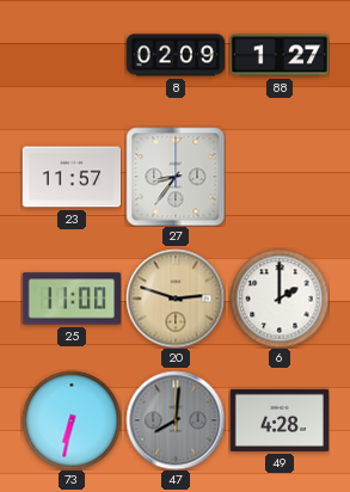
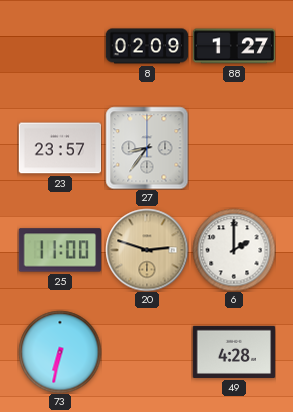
23: 11:57 -> 23:57
47: 8:01 -> none
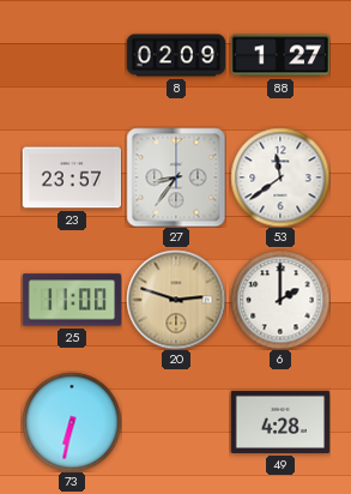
53: none -> 11:39
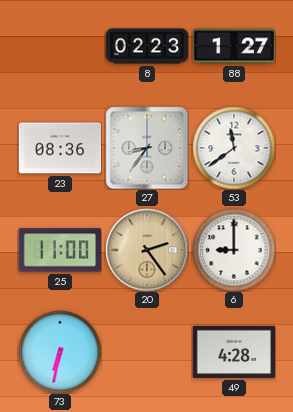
8: 02:09 -> 02:23
23: 23:57 -> 08:36
20: 2:48 -> 2:24
6: 2:00 -> 9:00
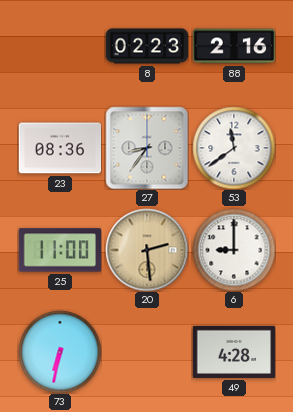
88: 1:27 -> 2:16
20: 2:24 -> 2:29
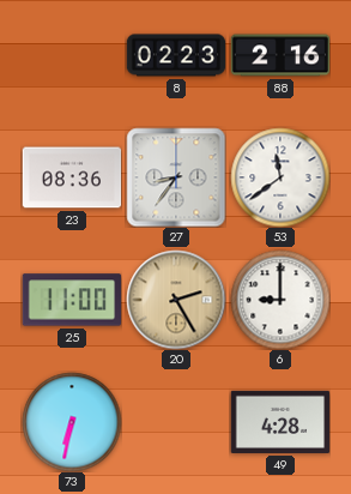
20: 2:29 -> 2:25
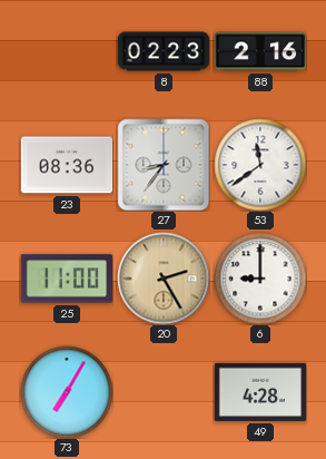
73: 6:32 -> 7:05
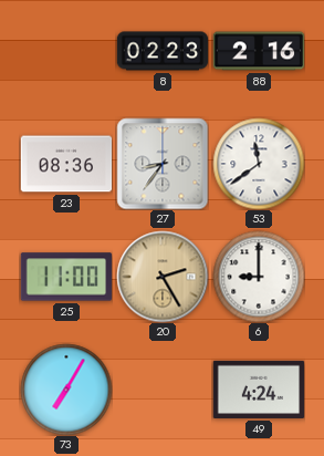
49: 4:28 -> 4:24
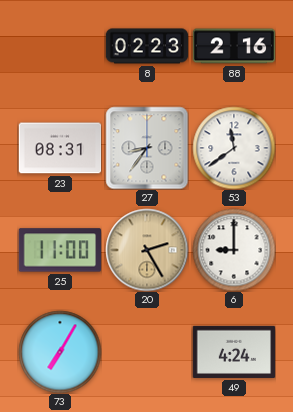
23: 08:36 -> 08:31
